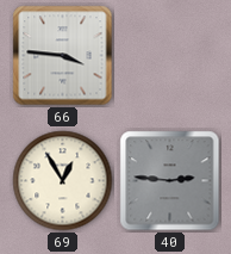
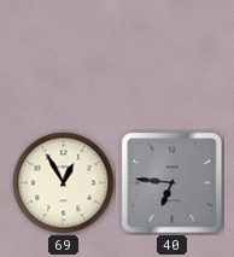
66: 3:46 -> none
40: 2:46 -> 6:46
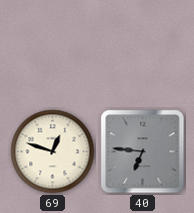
69: 12:55 -> 12:48
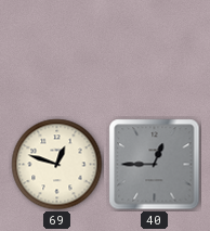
40: 6:46 -> 12:45
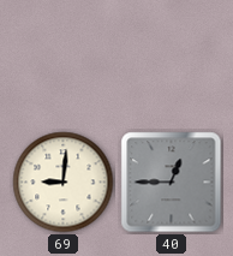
69: 12:48 -> 9:01
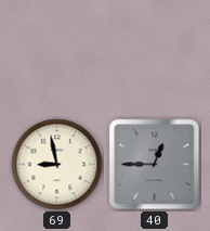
69: 9:01 -> 8:58
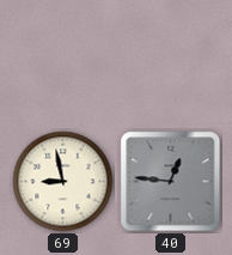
40: 12:45 -> 12:46
